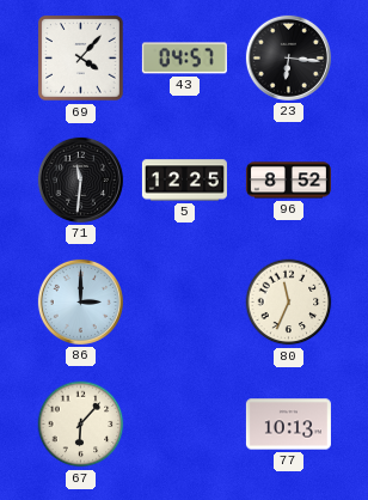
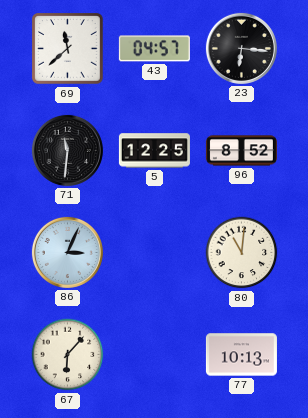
69: 4:07 -> 11:38
86: 3:00 -> 3:04
80: 11:34 -> 11:01
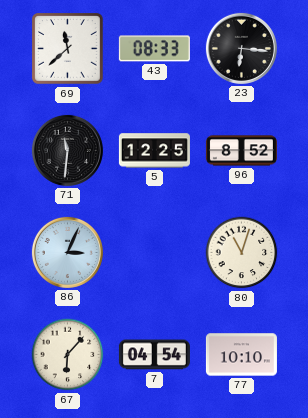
43: 04:57 -> 08:33
80: 11:01 -> 11:03
7: none -> 04:54
77: 10:13 -> 10:10
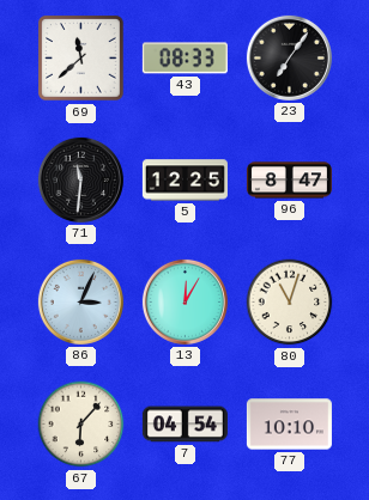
23: 6:16 -> 7:06
96: 8:52 -> 8:47
13: none -> 12:05
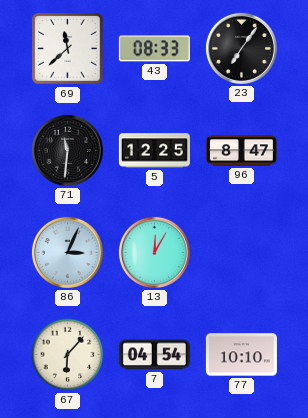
80: 11:03 -> none
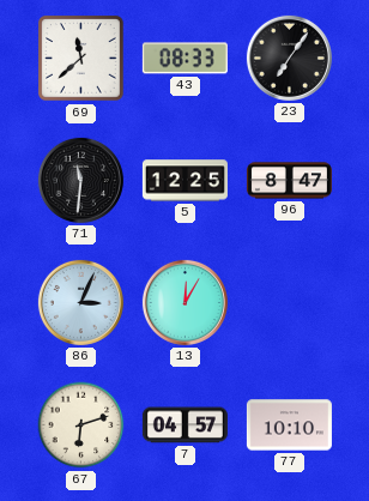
67: 6:07 -> 6:12
7: 04:54 -> 04:57
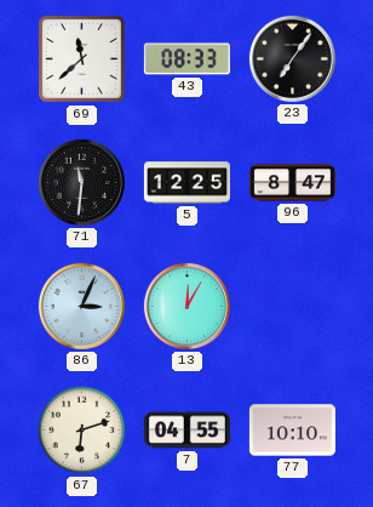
7: 04:57 -> 04:55
